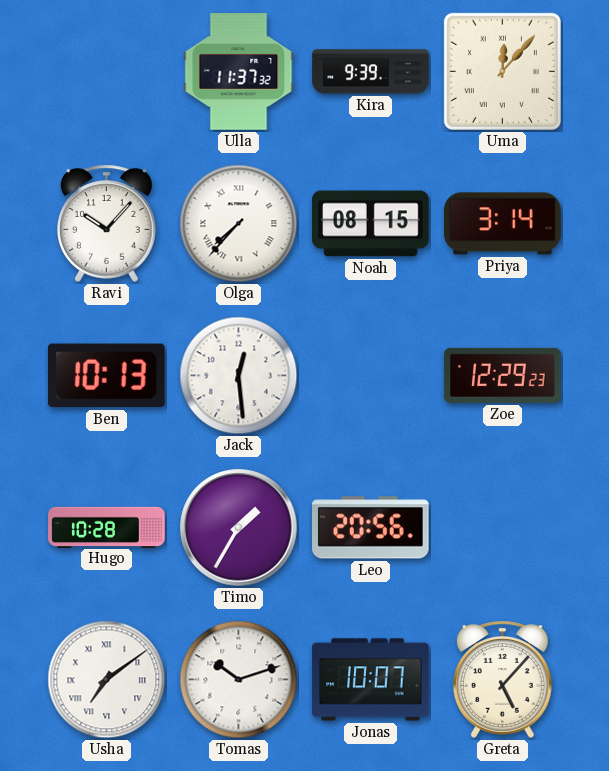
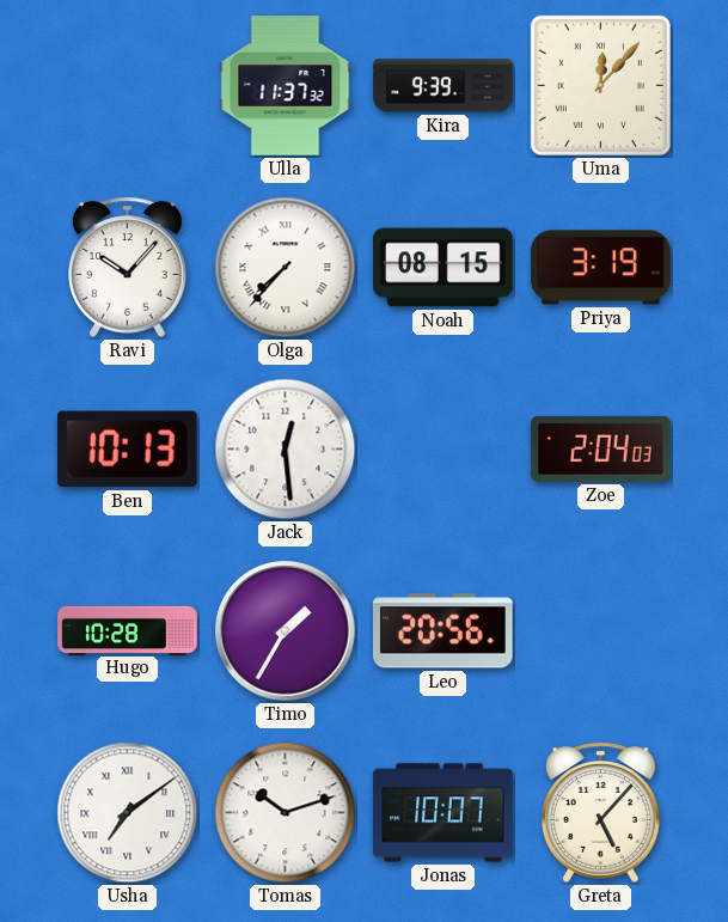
Priya: 3:14 -> 3:19
Zoe: 12:29 -> 2:04
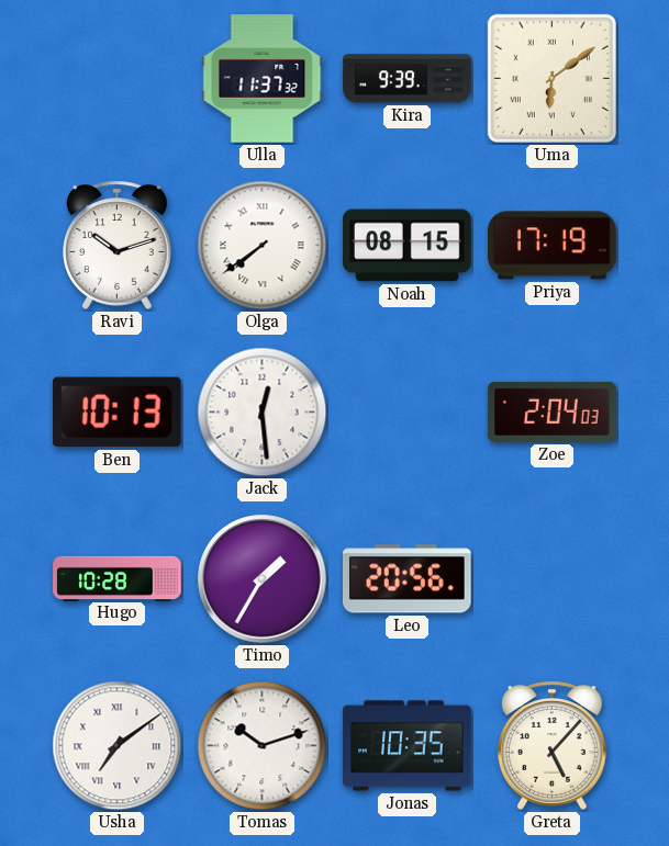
Uma: 12:07 -> 6:09
Ravi: 10:07 -> 10:12
Olga: 7:37 -> 7:39
Priya: 3:19 -> 17:19
Jonas: 10:07 -> 10:35
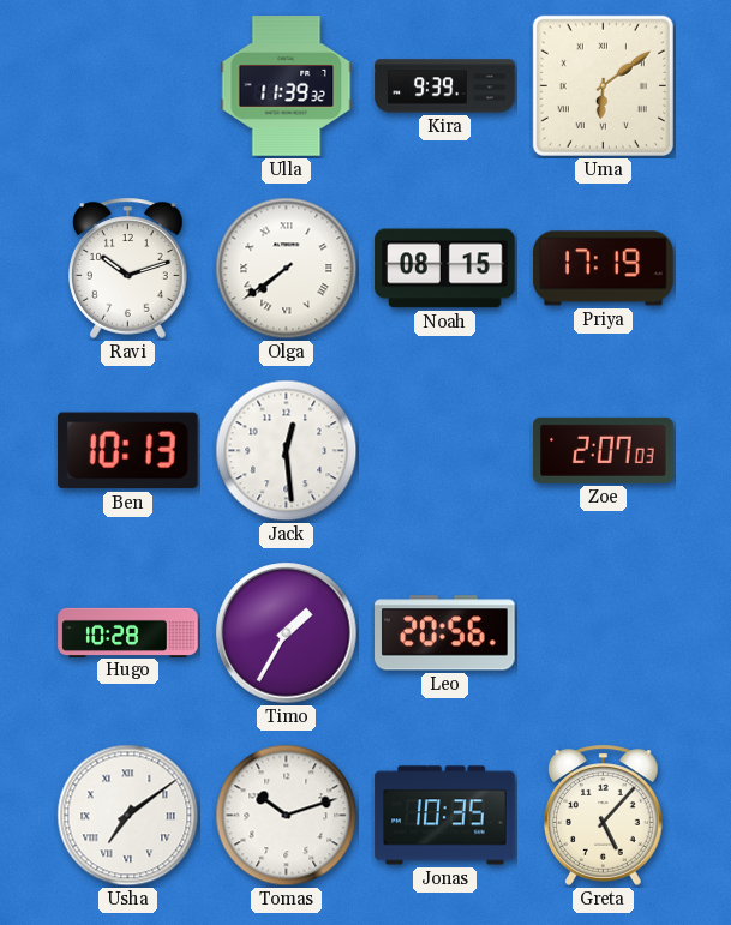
Ulla: 11:37 -> 11:39
Zoe: 2:04 -> 2:07
